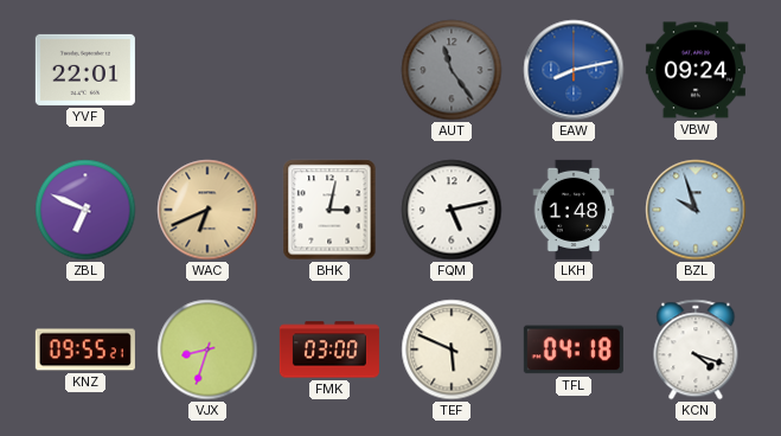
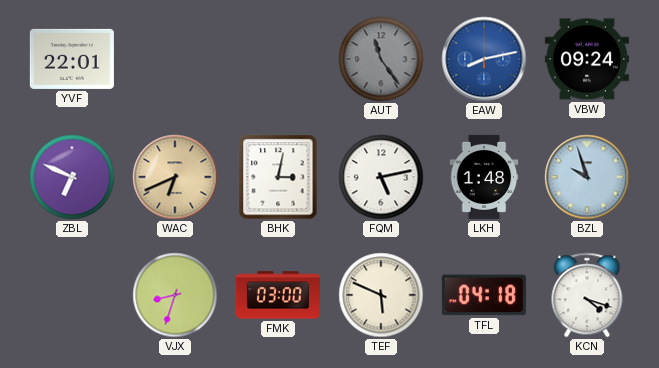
KNZ: 09:55 -> none
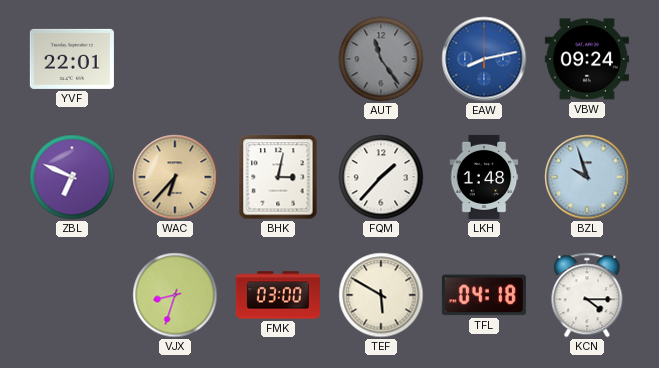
WAC: 6:41 -> 6:37
FQM: 5:13 -> 1:37
TEF: 5:49 -> 5:50
KCN: 4:18 -> 4:15
